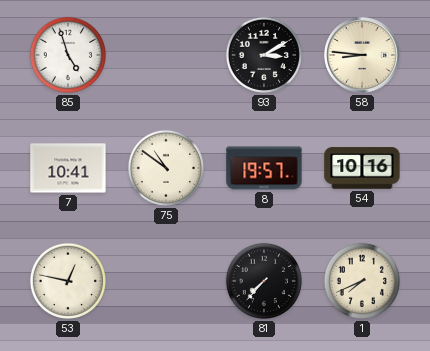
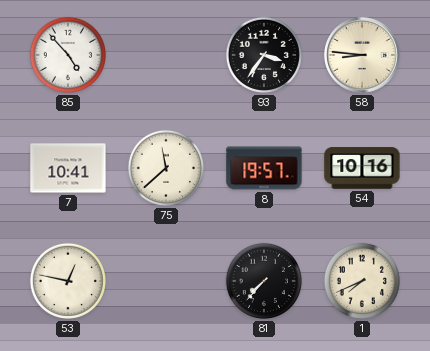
85: 4:57 -> 4:53
93: 3:10 -> 3:36
75: 10:51 -> 11:38
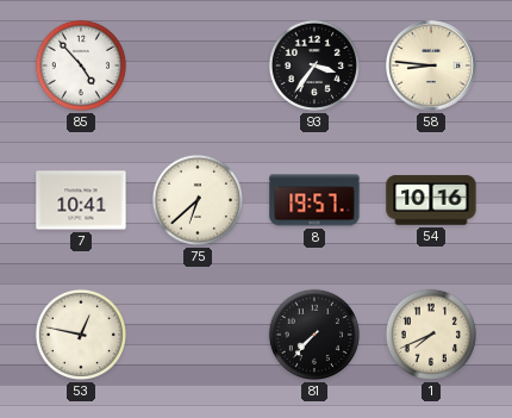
75: 11:38 -> 6:38
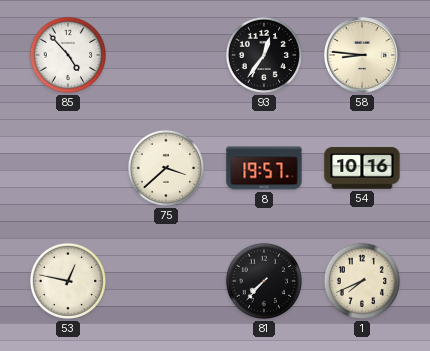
93: 3:36 -> 12:36
7: 10:41 -> none
75: 6:38 -> 3:38
